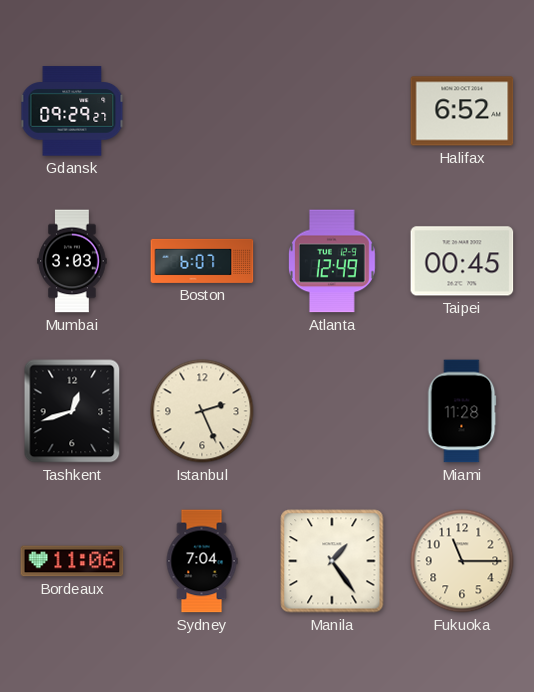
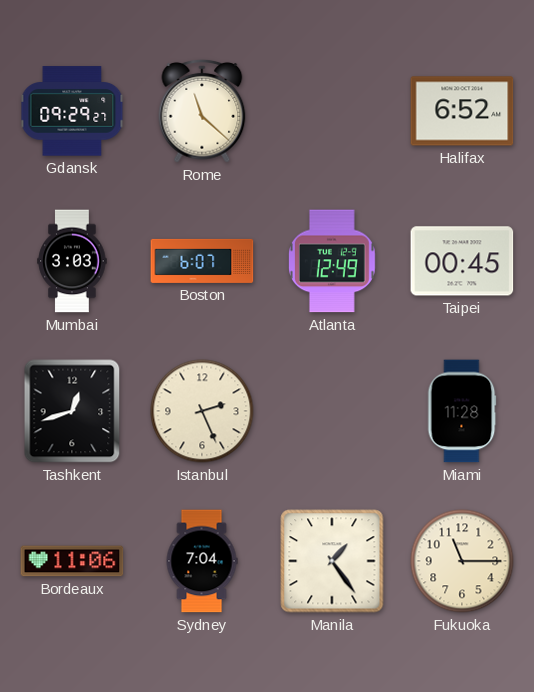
Rome: none -> 11:22
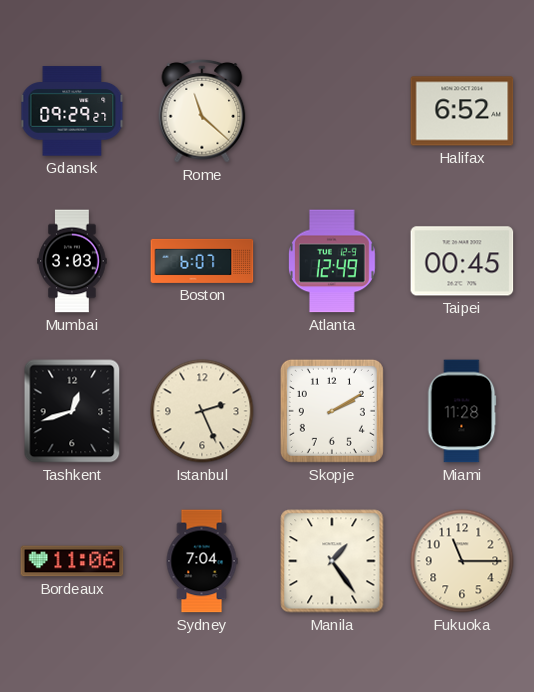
Skopje: none -> 2:10
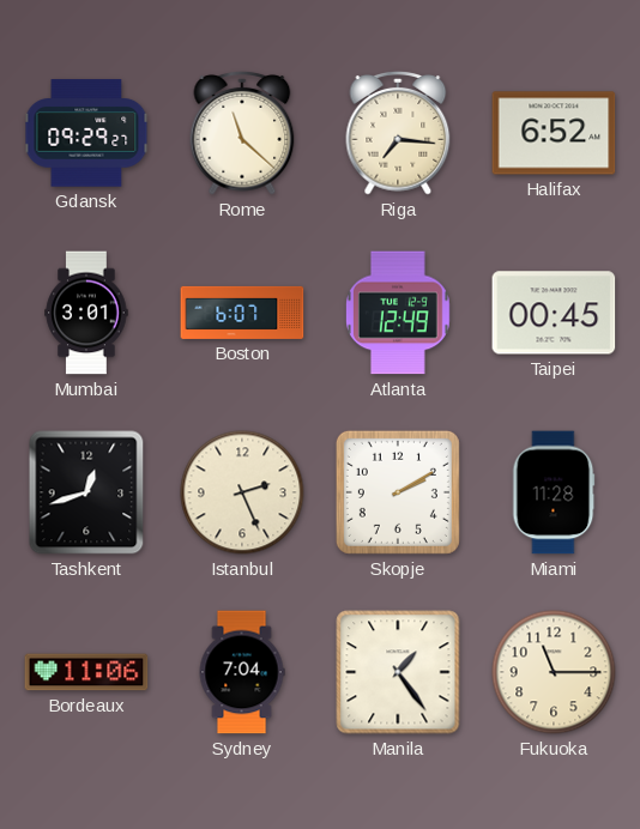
Riga: none -> 7:16
Mumbai: 3:03 -> 3:01
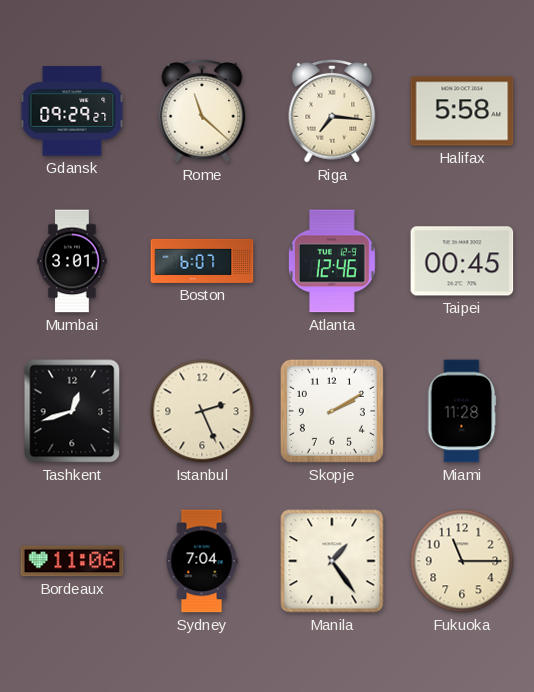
Halifax: 6:52 -> 5:58
Atlanta: 12:49 -> 12:46
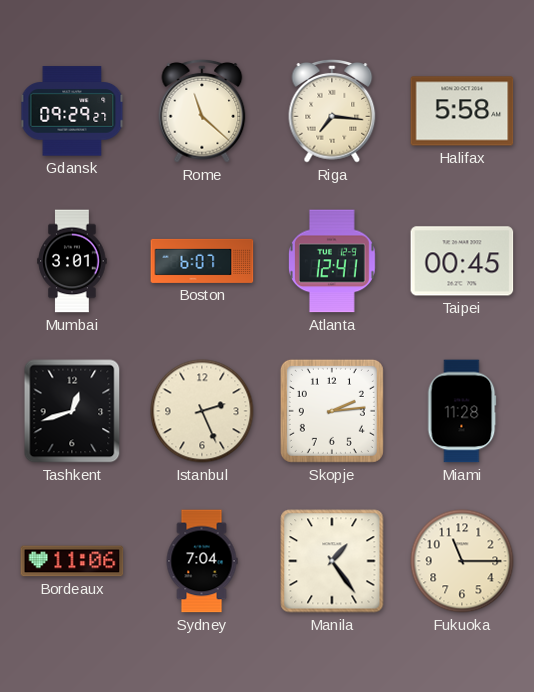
Atlanta: 12:46 -> 12:41
Skopje: 2:10 -> 2:14
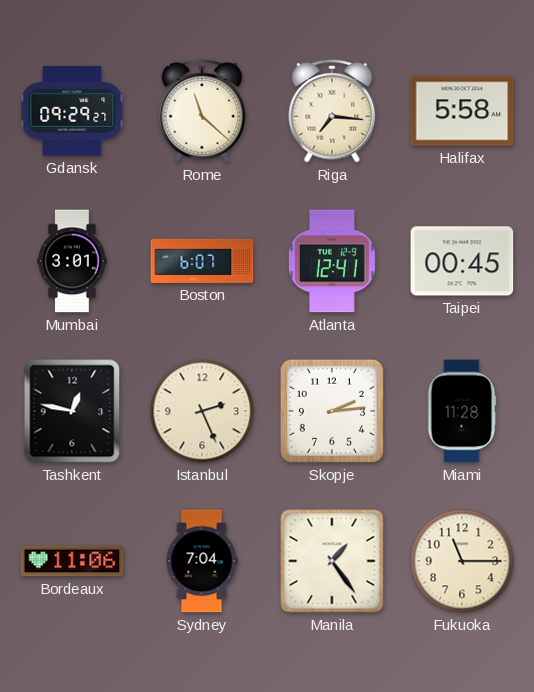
Tashkent: 12:42 -> 12:47
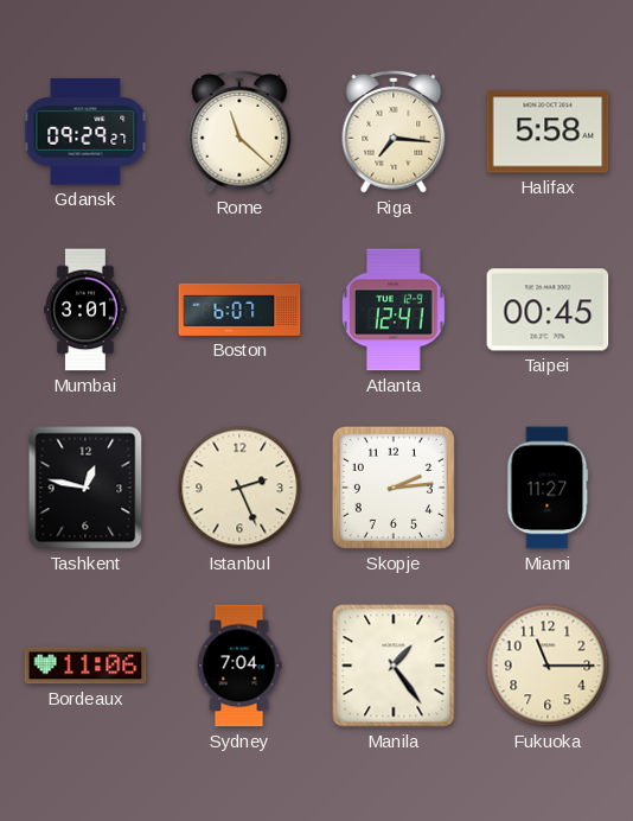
Miami: 11:28 -> 11:27
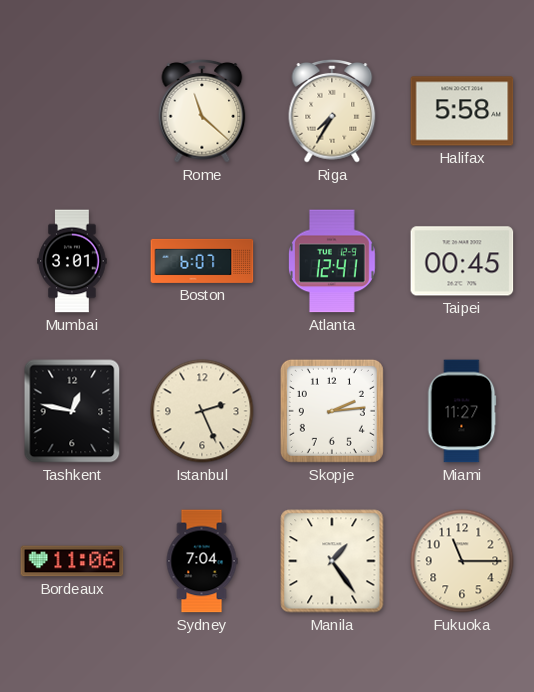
Gdansk: 09:29 -> none
Riga: 7:16 -> 7:35
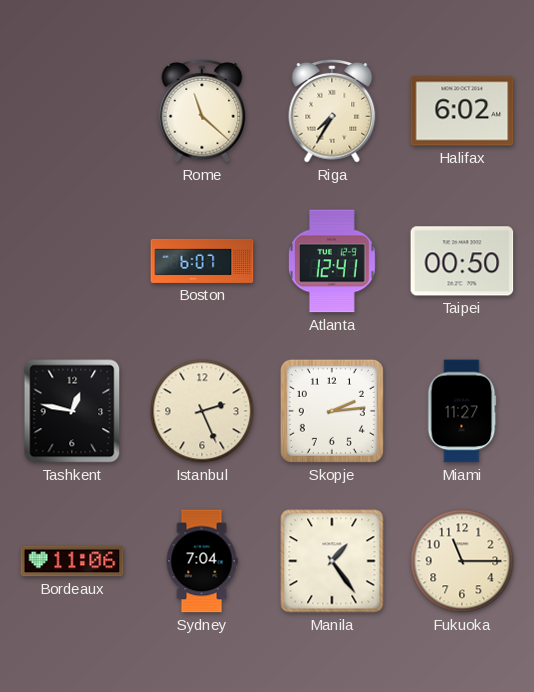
Halifax: 5:58 -> 6:02
Mumbai: 3:01 -> none
Taipei: 00:45 -> 00:50
